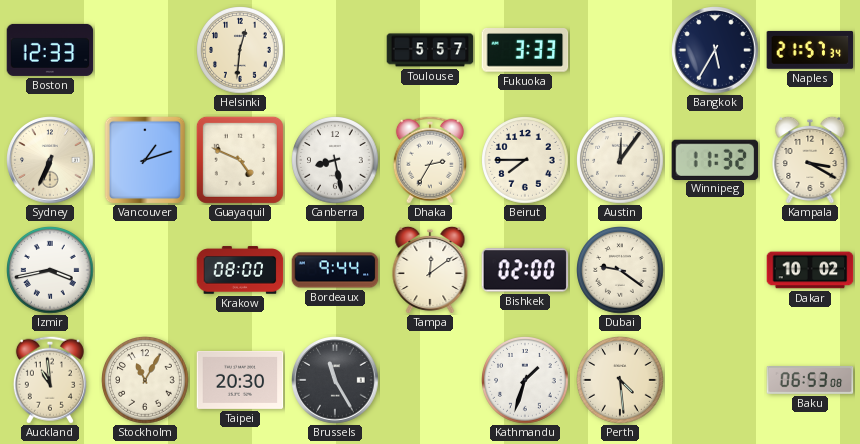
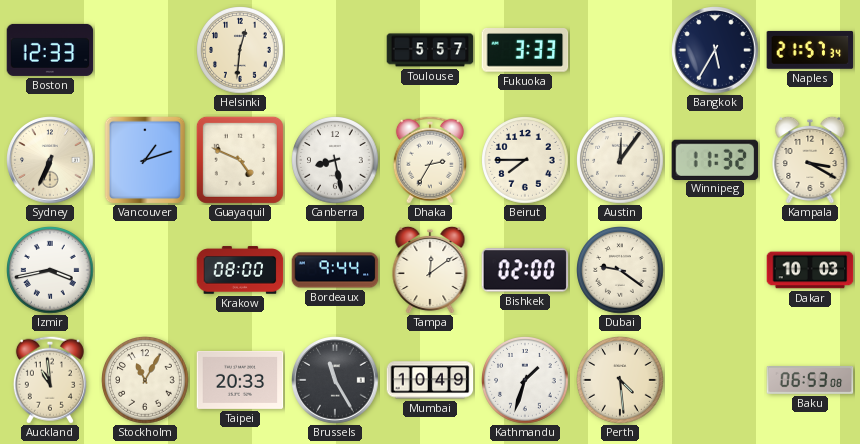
Dakar: 10:02 -> 10:03
Taipei: 20:30 -> 20:33
Mumbai: none -> 10:49
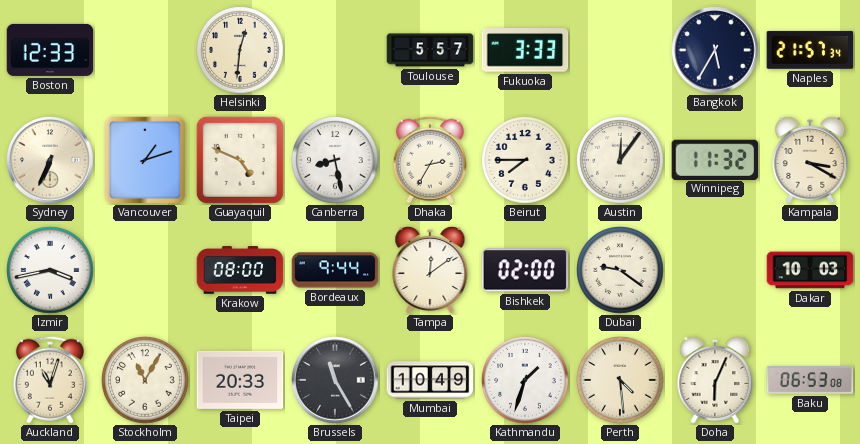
Auckland: 10:59 -> 11:03
Doha: none -> 6:04
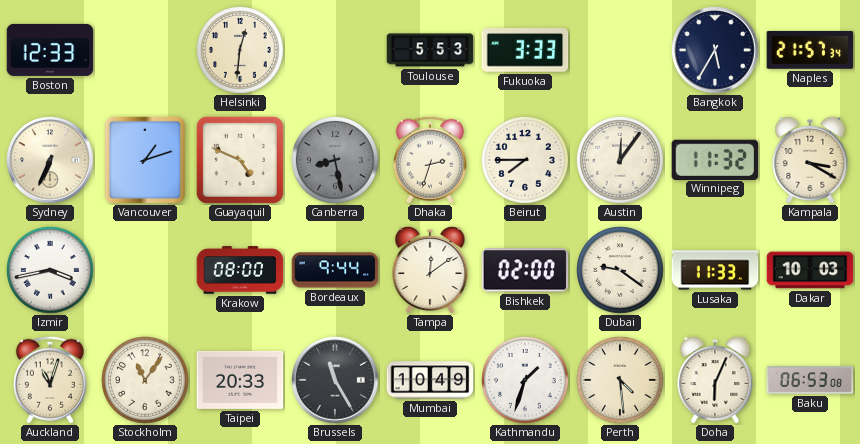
Toulouse: 5:57 -> 5:53
Canberra dial: white -> grey
Dhaka: 2:35 -> 2:33
Lusaka: none -> 11:33
Stockholm: 11:05 -> 11:06
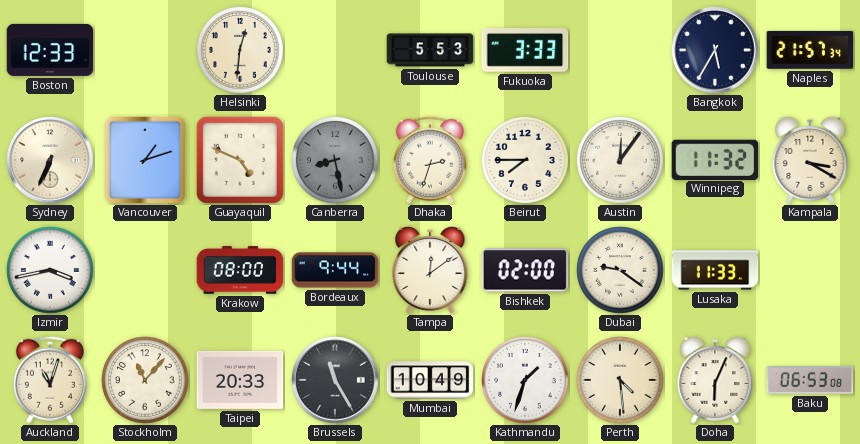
Dakar: 10:03 -> none
Stockholm: 11:06 -> 11:07
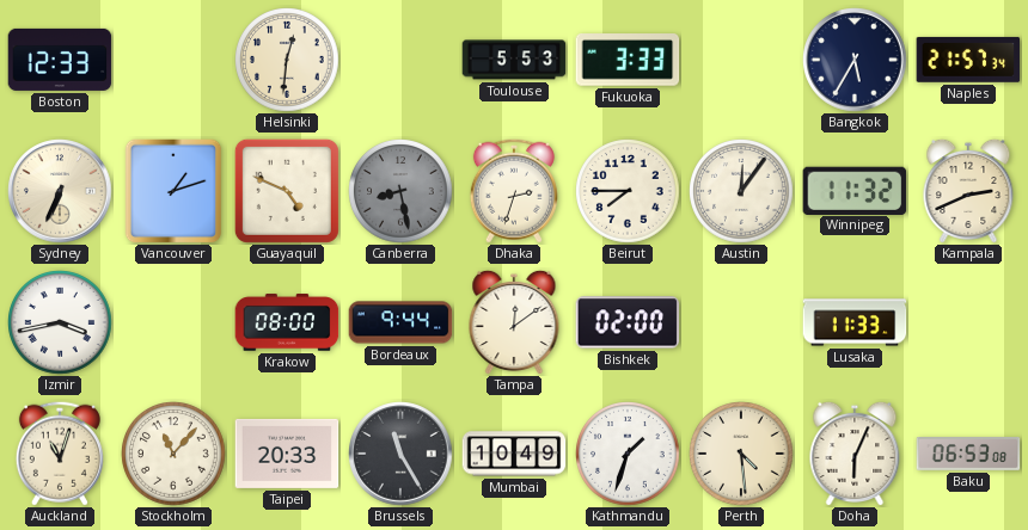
Kampala: 3:20 -> 2:41
Dubai: 9:21 -> none
